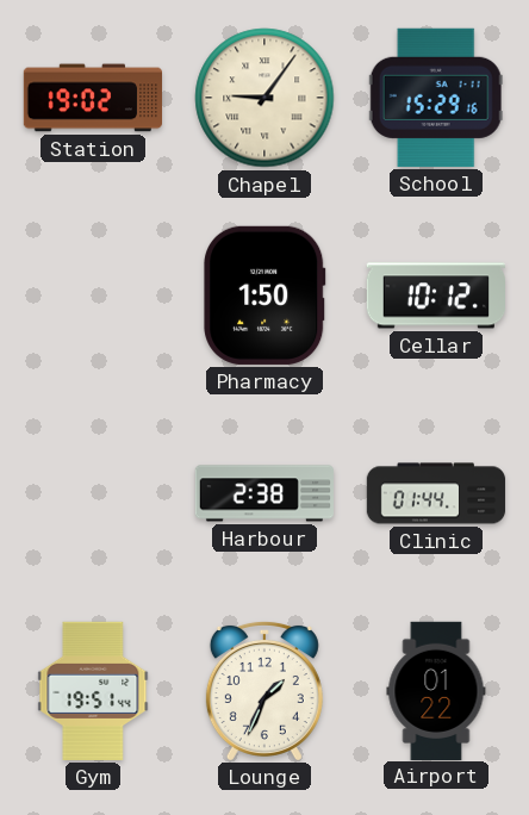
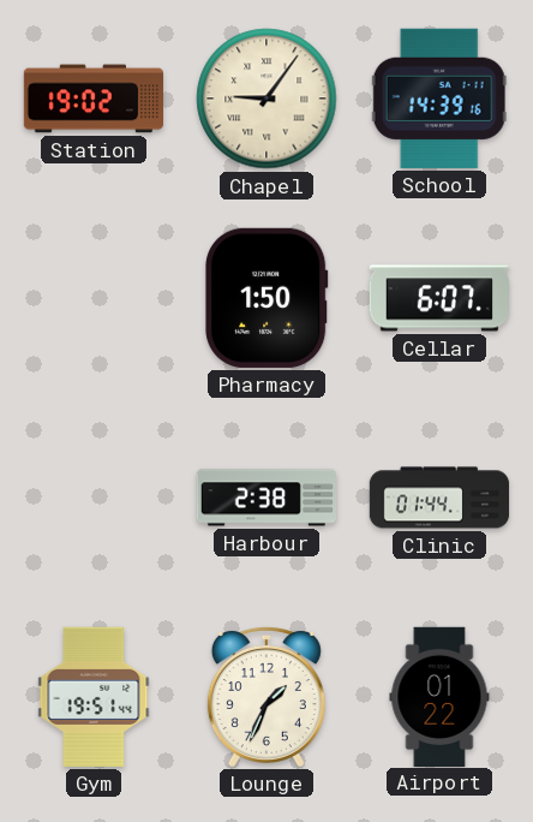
School: 15:29 -> 14:39
Cellar: 10:12 -> 6:07
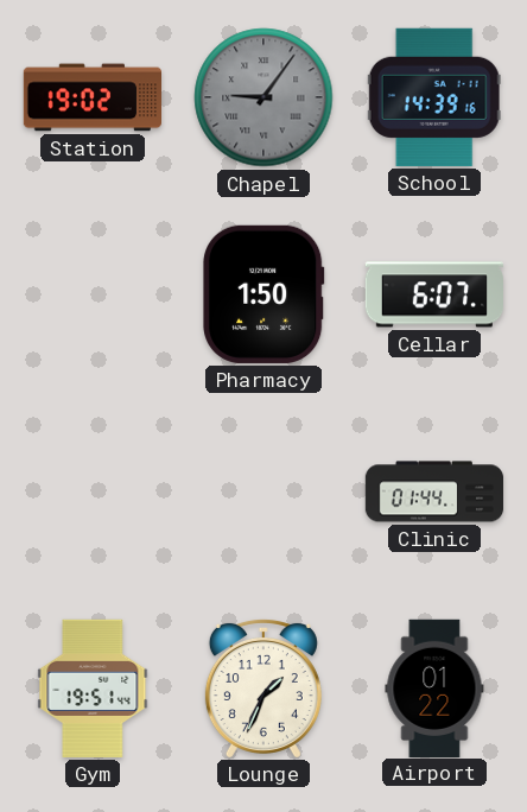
Chapel dial: cream -> grey
Harbour: 2:38 -> none
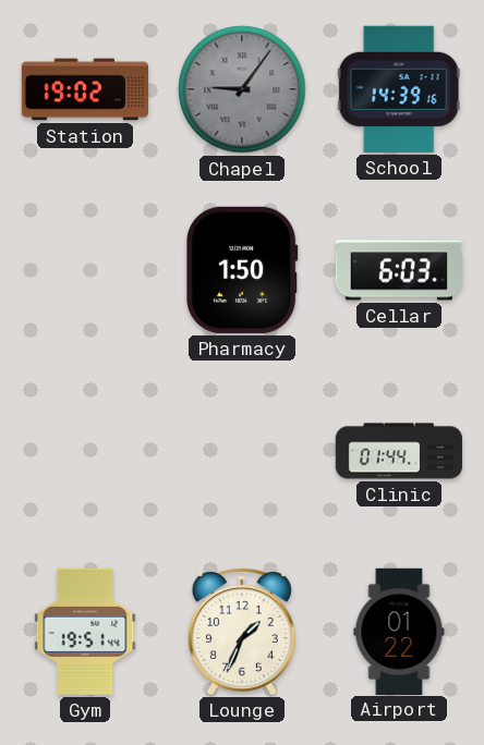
Cellar: 6:07 -> 6:03
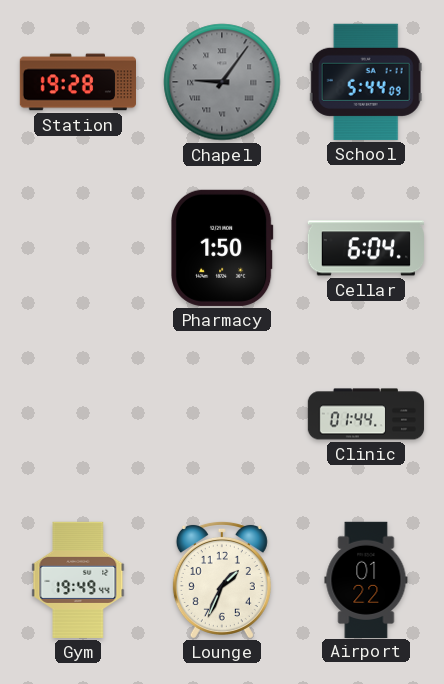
Station: 19:02 -> 19:28
School: 14:39 -> 5:44
Cellar: 6:03 -> 6:04
Gym: 19:51 -> 19:49
